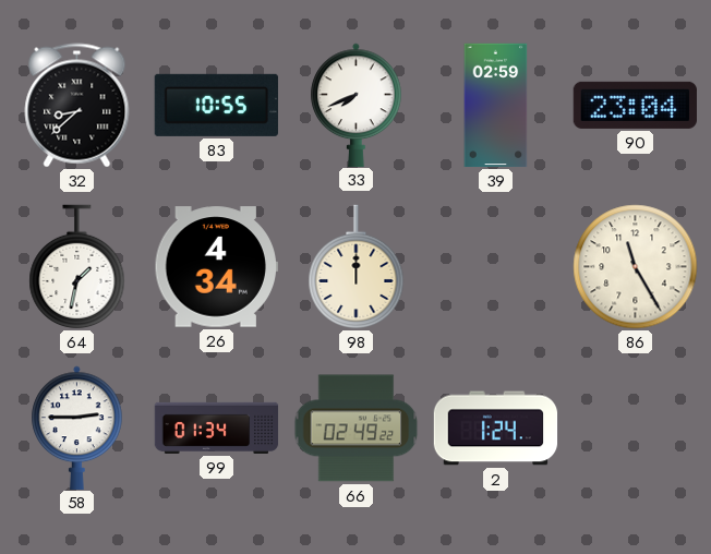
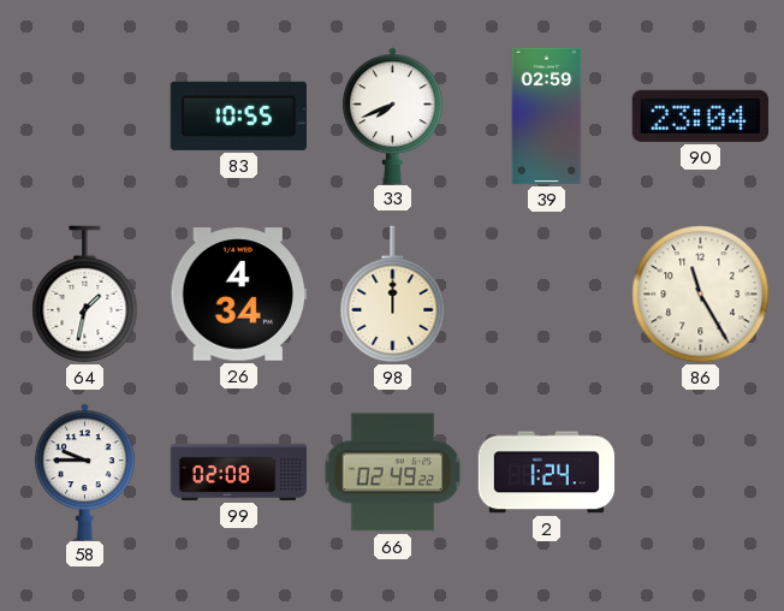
32: 8:38 -> none
58: 2:45 -> 9:45
99: 01:34 -> 02:08
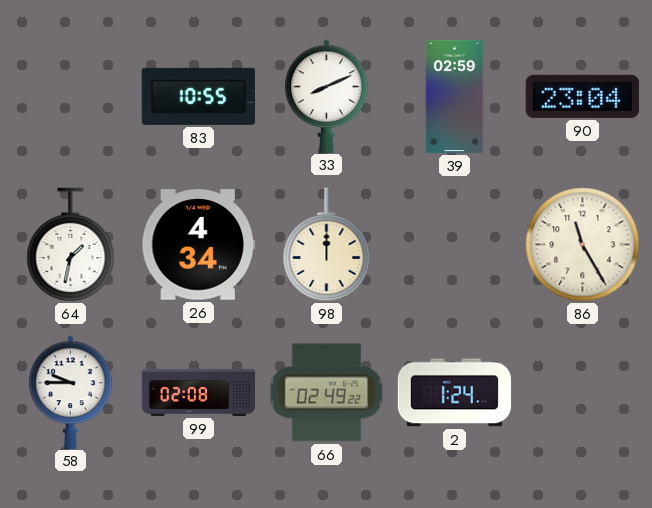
33: 7:41 -> 8:11
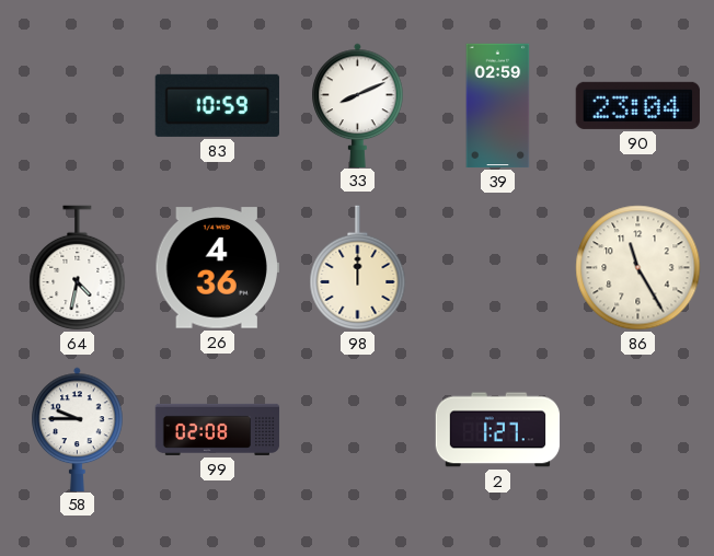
83: 10:55 -> 10:59
64: 1:32 -> 4:32
26: 4:34 -> 4:36
66: 02:49 -> none
2: 1:24 -> 1:27
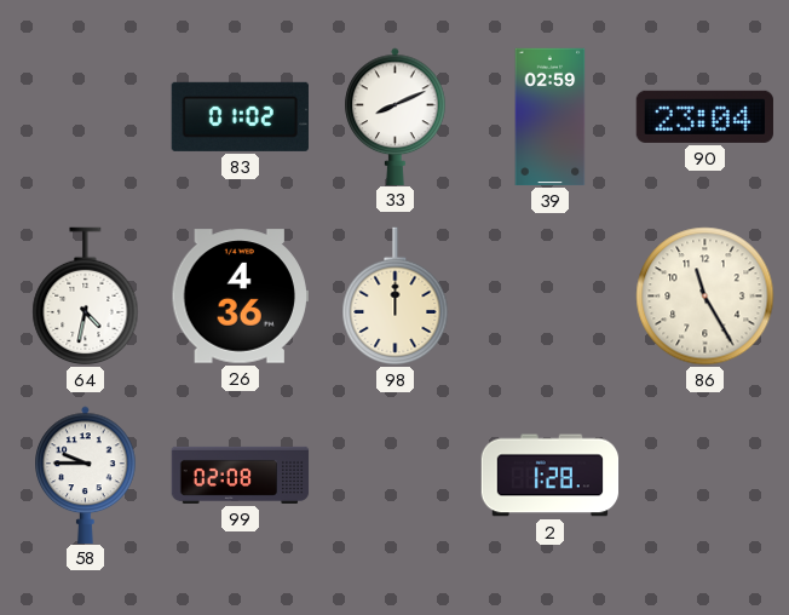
83: 10:59 -> 01:02
2: 1:27 -> 1:28
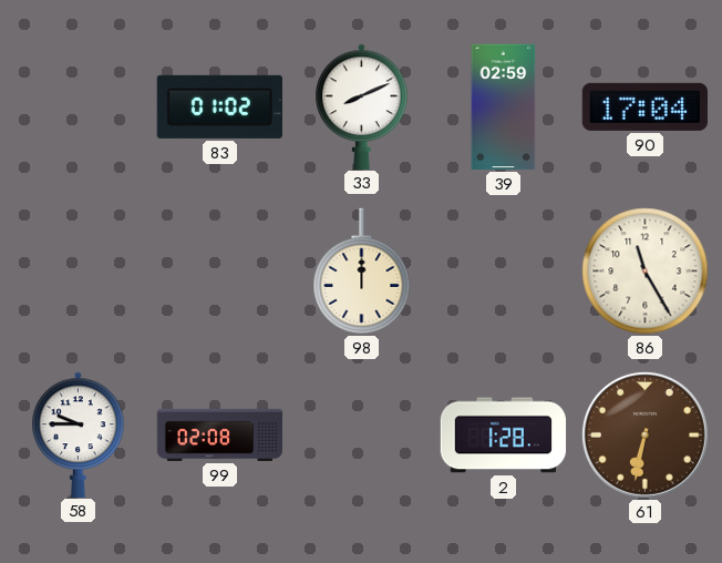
90: 23:04 -> 17:04
64: 4:32 -> none
26: 4:36 -> none
61: none -> 6:32
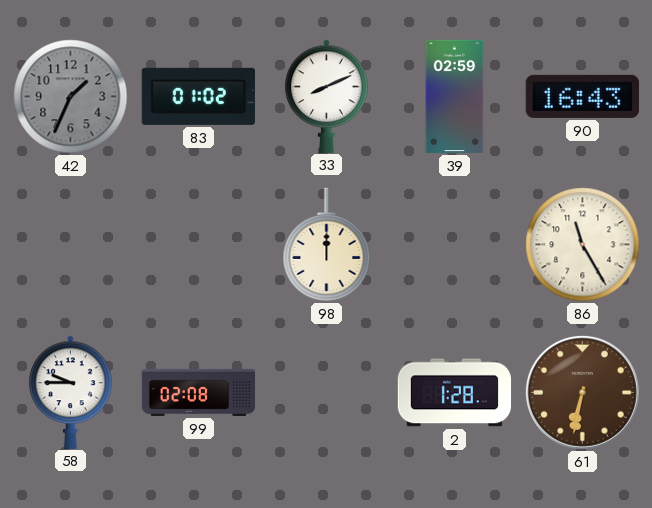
42: none -> 1:34
90: 17:04 -> 16:43
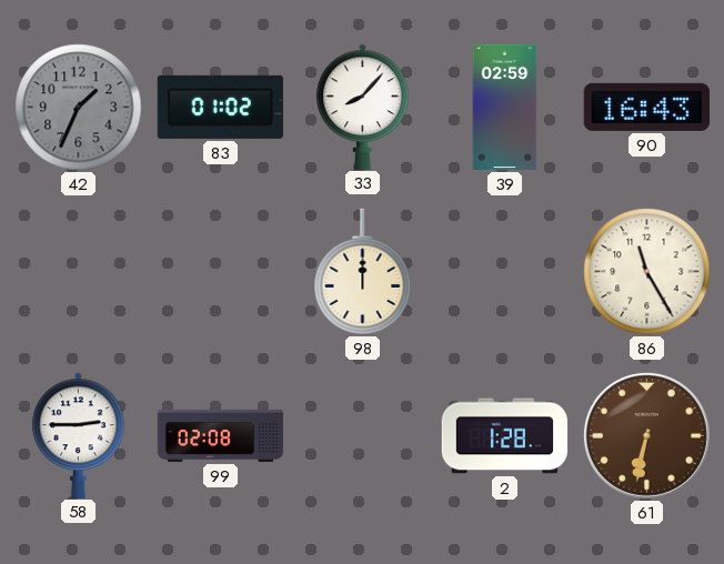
33: 8:11 -> 8:07
58: 9:45 -> 2:45
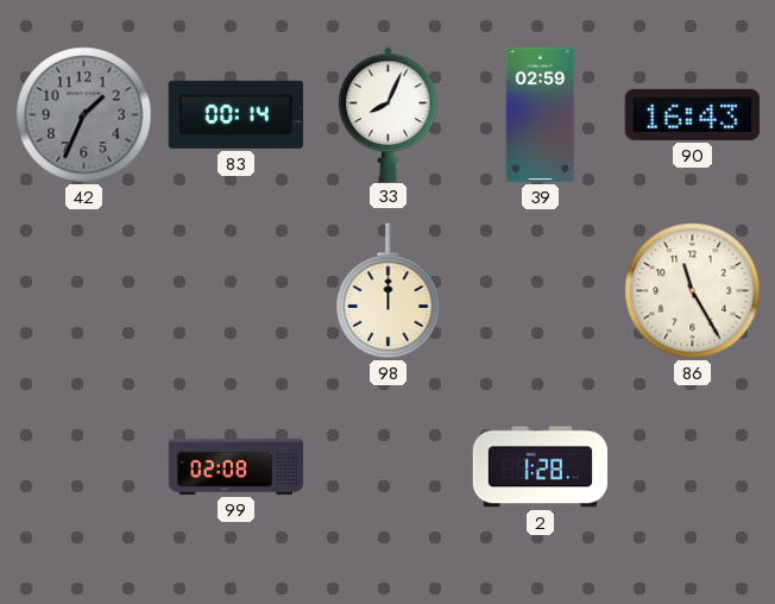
83: 01:02 -> 00:14
33: 8:07 -> 8:04
58: 2:45 -> none
61: 6:32 -> none
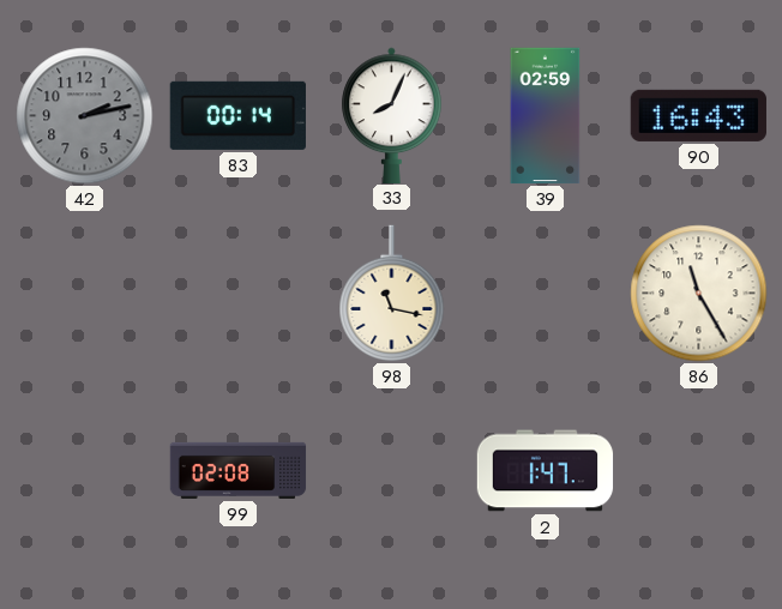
42: 1:34 -> 2:13
98: 12:00 -> 11:17
2: 1:28 -> 1:47
